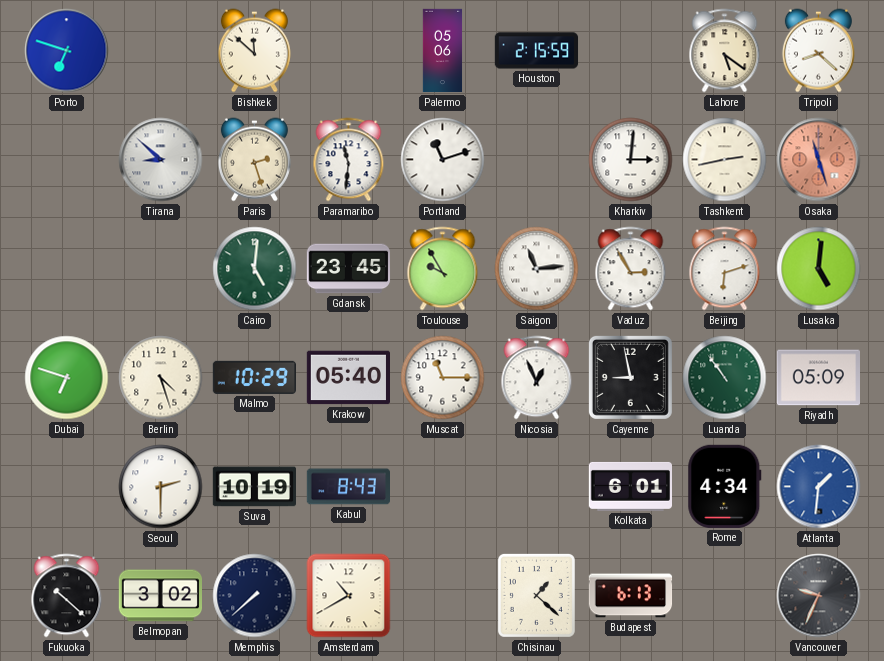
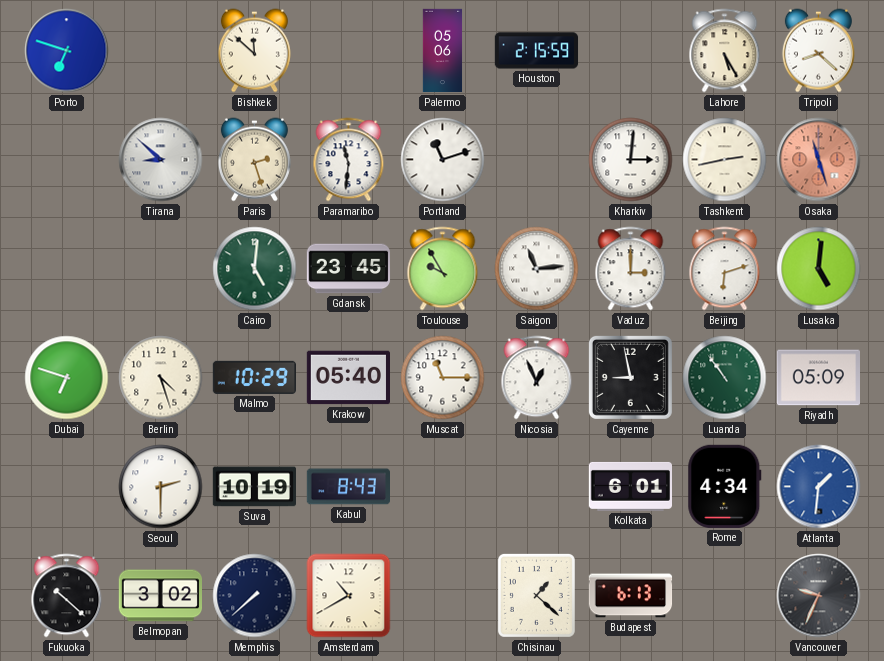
Lahore: 5:21 -> 5:25
Vaduz: 2:55 -> 3:00
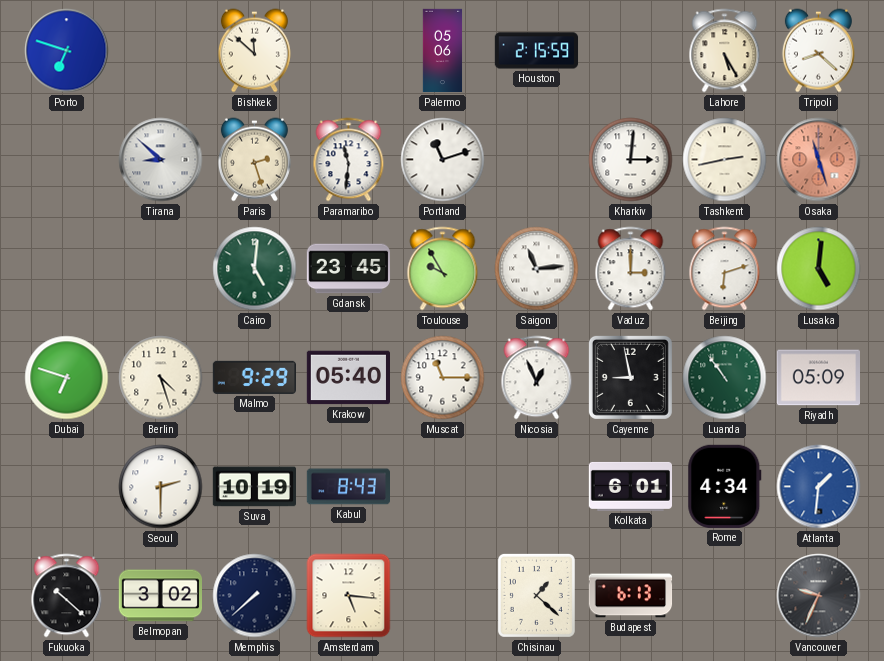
Malmo: 10:29 -> 9:29
Amsterdam: 10:40 -> 5:16
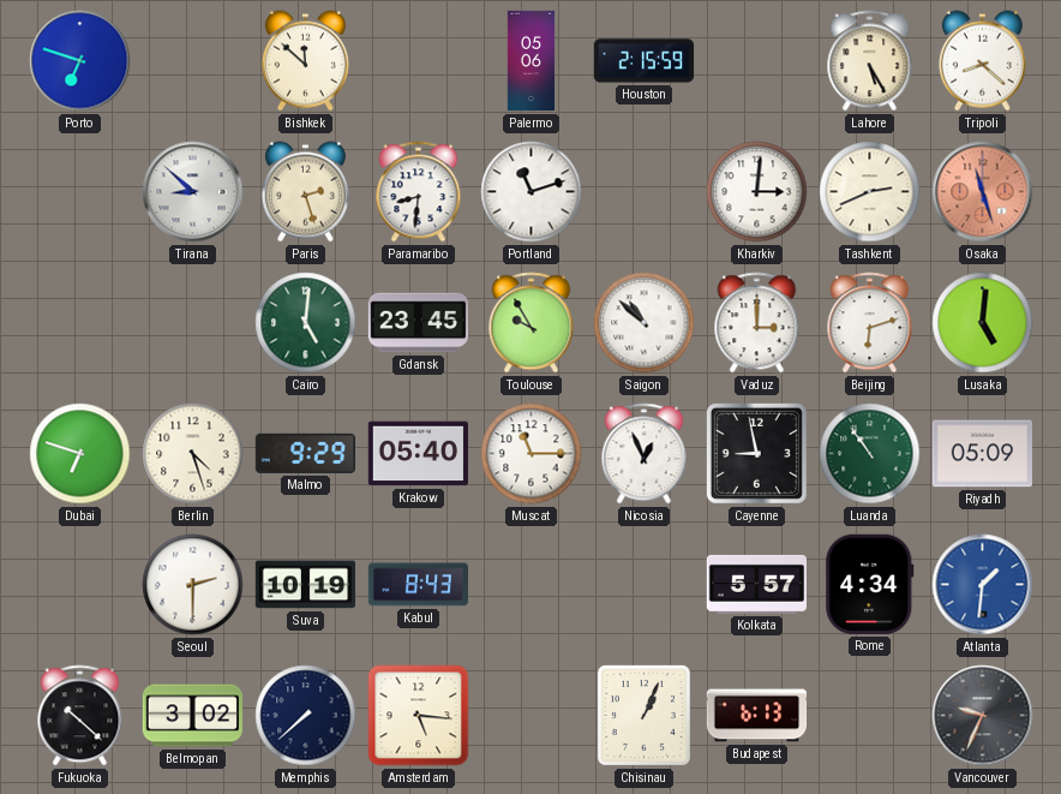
Paramaribo: 11:31 -> 8:31
Tashkent: 2:43 -> 2:41
Saigon: 11:14 -> 10:52
Kolkata: 6:01 -> 5:57
Chisinau: 1:22 -> 1:04
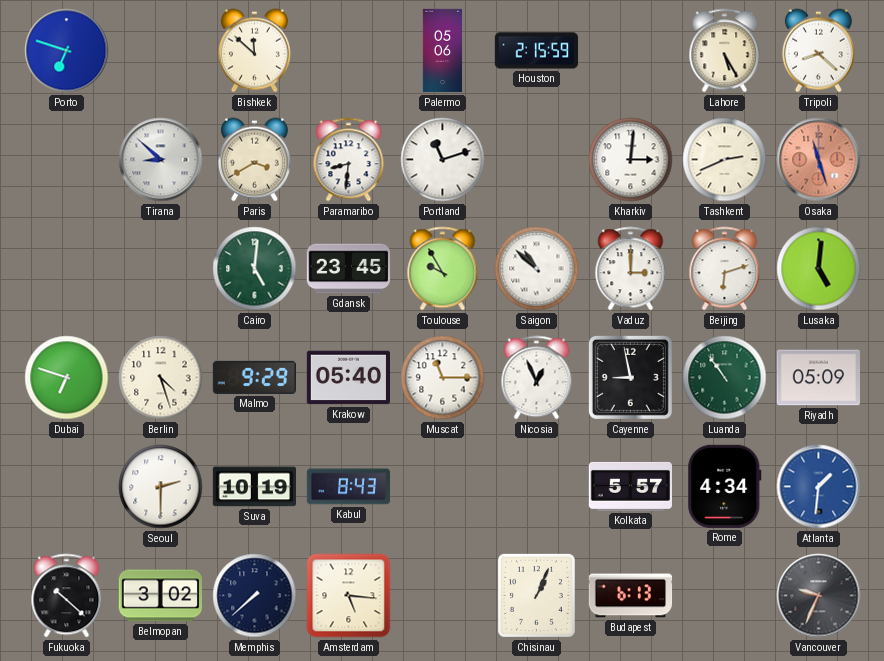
Paris: 2:27 -> 3:40
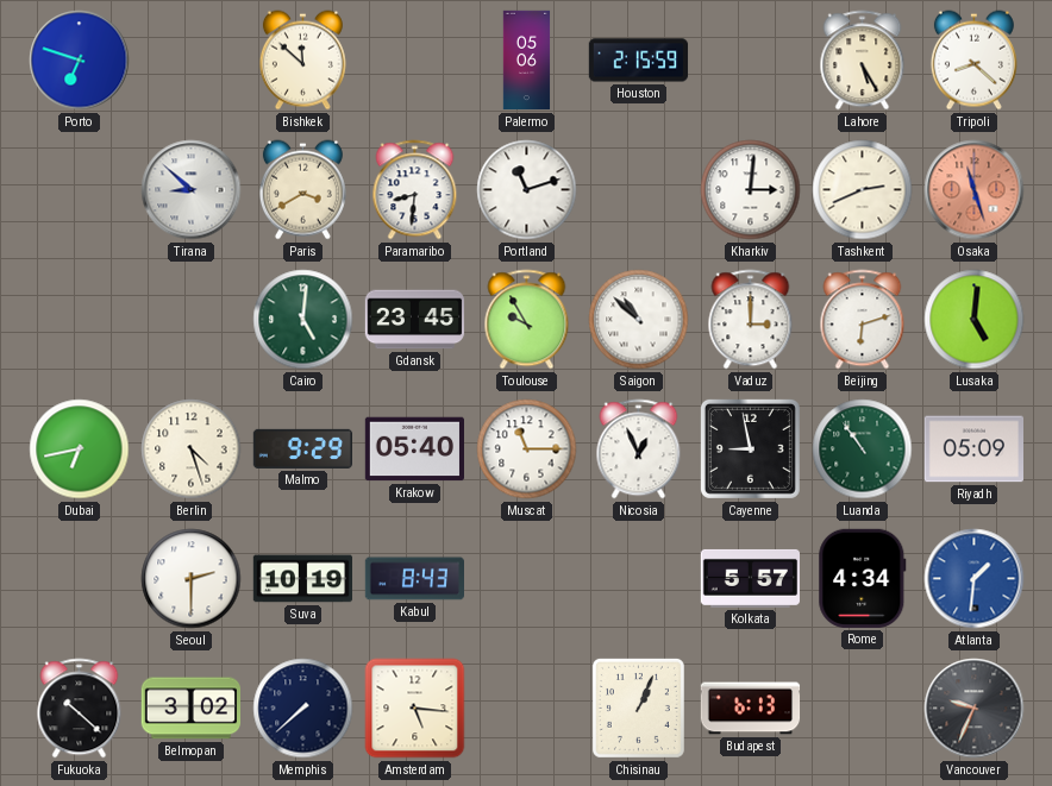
Dubai: 6:48 -> 6:43
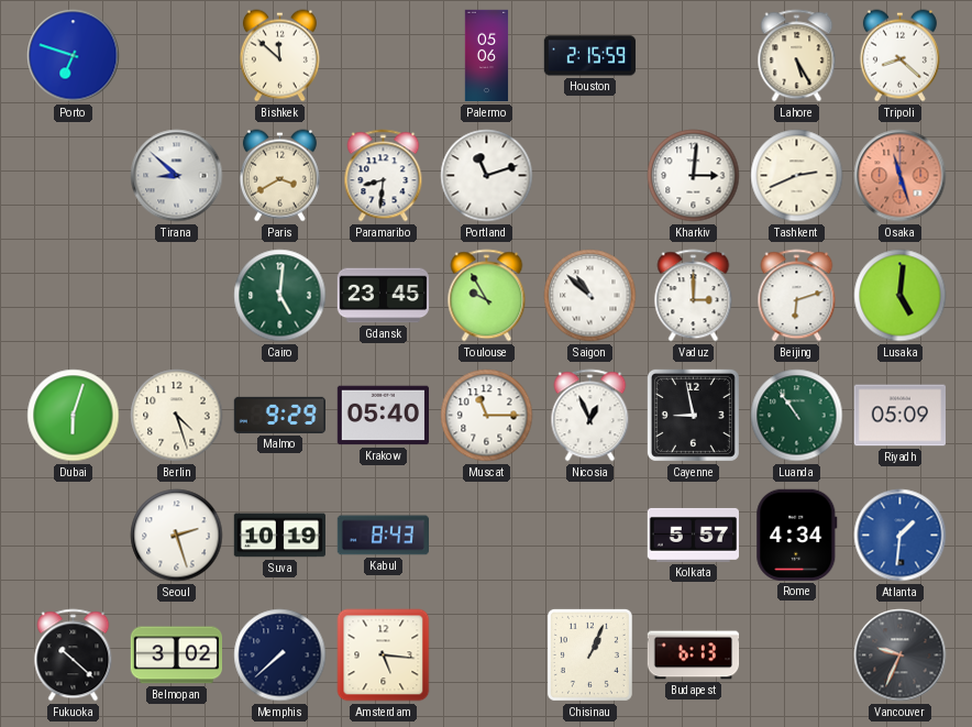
Dubai: 6:43 -> 6:03
Seoul: 2:30 -> 2:27
